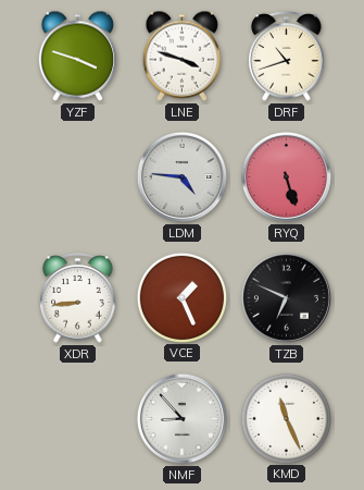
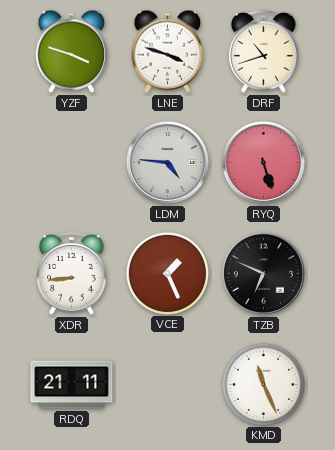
RDQ: none -> 21:11
NMF: 8:53 -> none
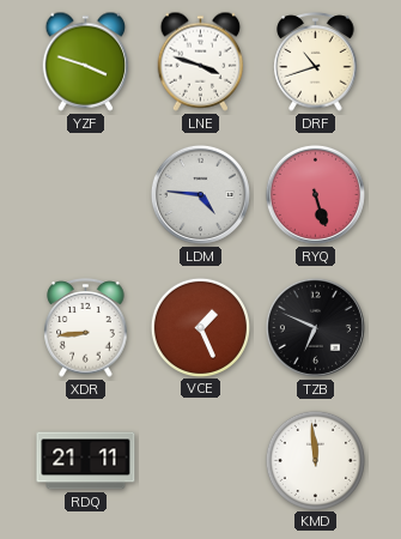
KMD: 11:26 -> 11:59
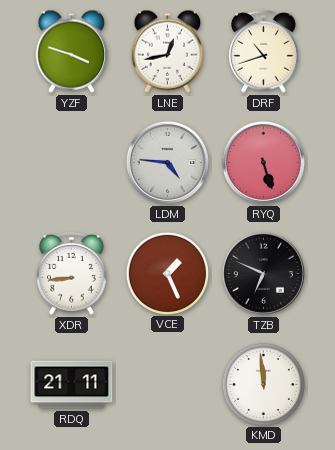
LNE: 3:48 -> 12:43
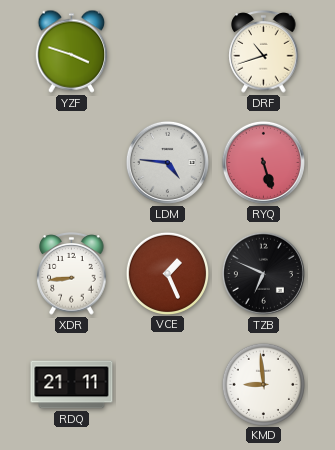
LNE: 12:43 -> none
KMD: 11:59 -> 8:59
